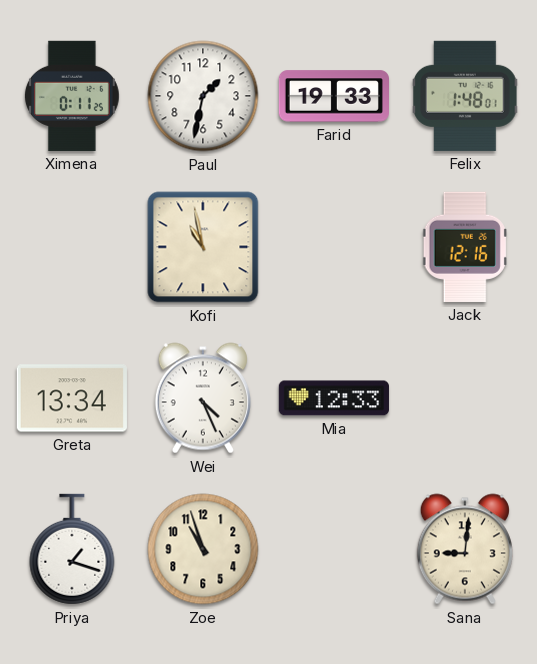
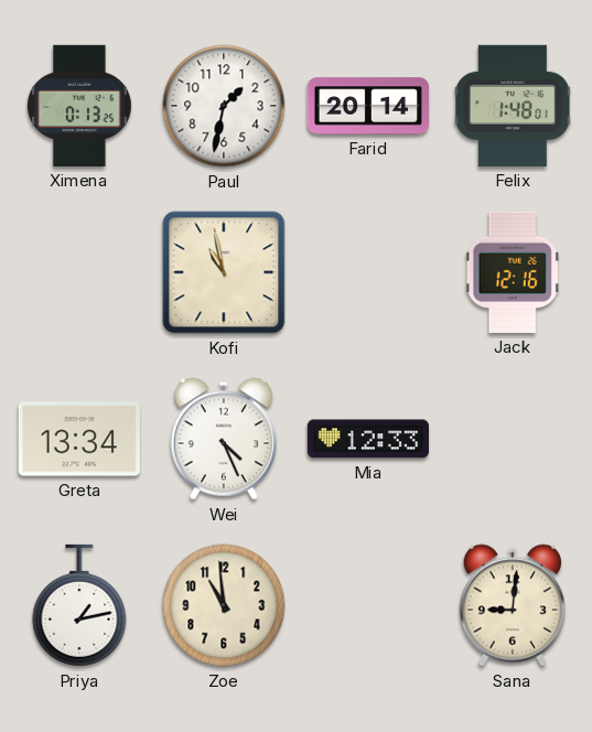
Ximena: 0:11 -> 0:13
Farid: 19:33 -> 20:14
Priya: 1:18 -> 1:13
Zoe: 10:57 -> 10:59
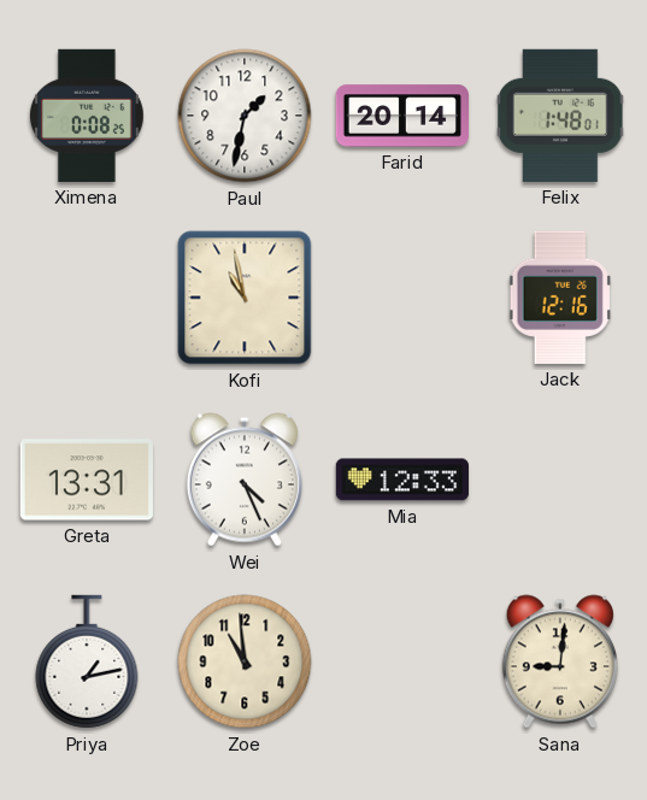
Ximena: 0:13 -> 0:08
Greta: 13:34 -> 13:31
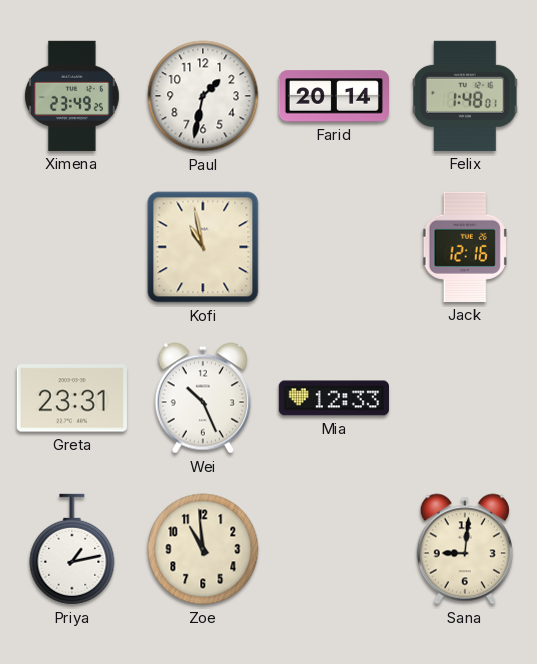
Ximena: 0:08 -> 23:49
Greta: 13:31 -> 23:31
Wei: 4:26 -> 10:26
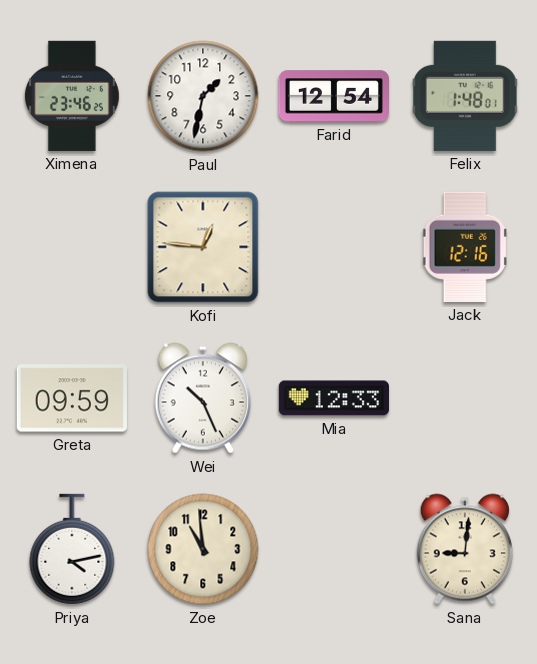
Ximena: 23:49 -> 23:46
Farid: 20:14 -> 12:54
Kofi: 10:58 -> 12:46
Greta: 23:31 -> 09:59
Priya: 1:13 -> 4:13
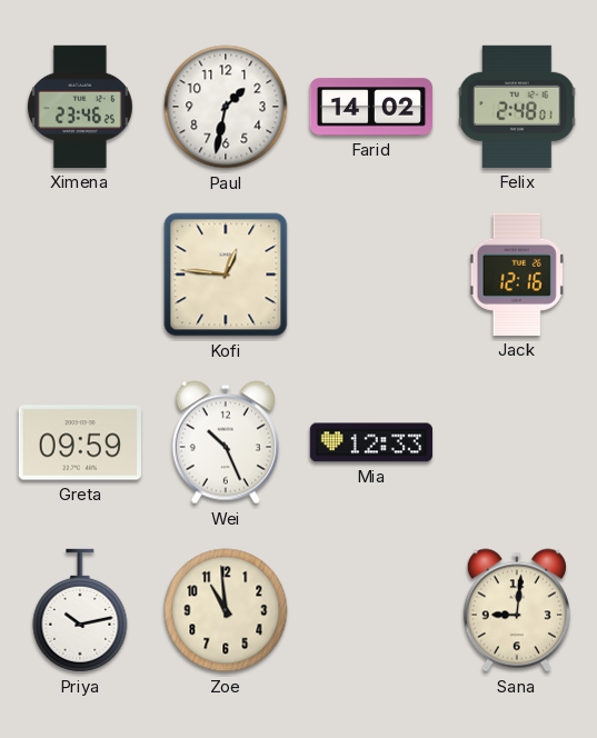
Farid: 12:54 -> 14:02
Felix: 1:48 -> 2:48
Priya: 4:13 -> 10:13
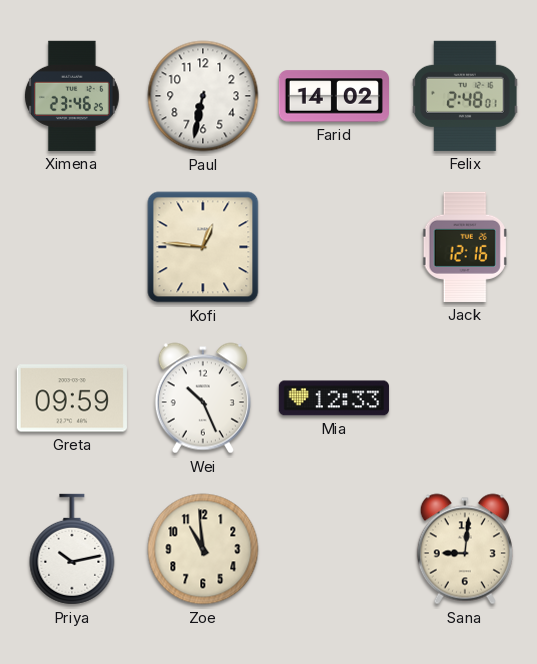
Paul: 1:32 -> 6:32
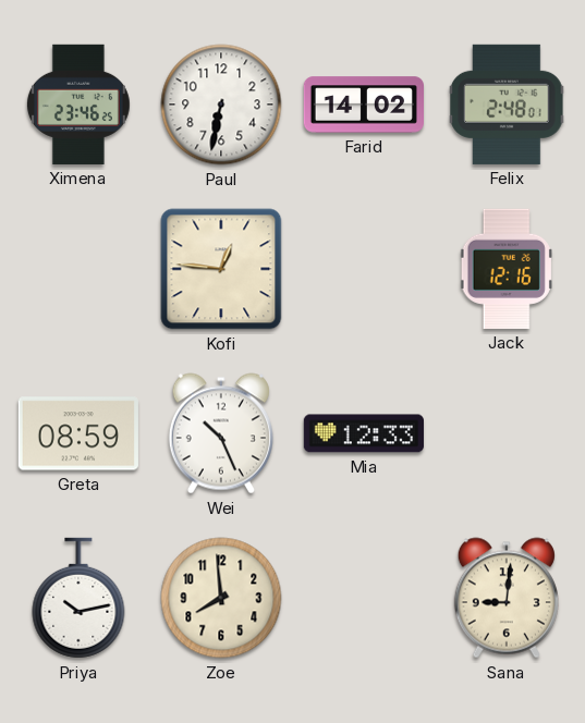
Greta: 09:59 -> 08:59
Zoe: 10:59 -> 7:59
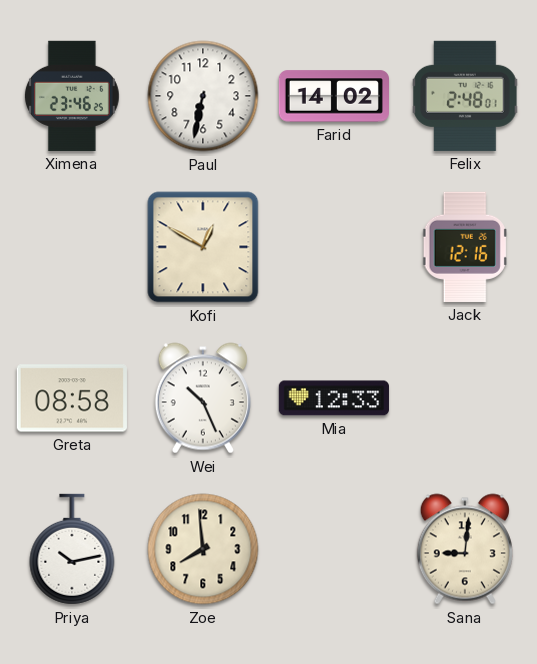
Kofi: 12:46 -> 12:50
Greta: 08:59 -> 08:58
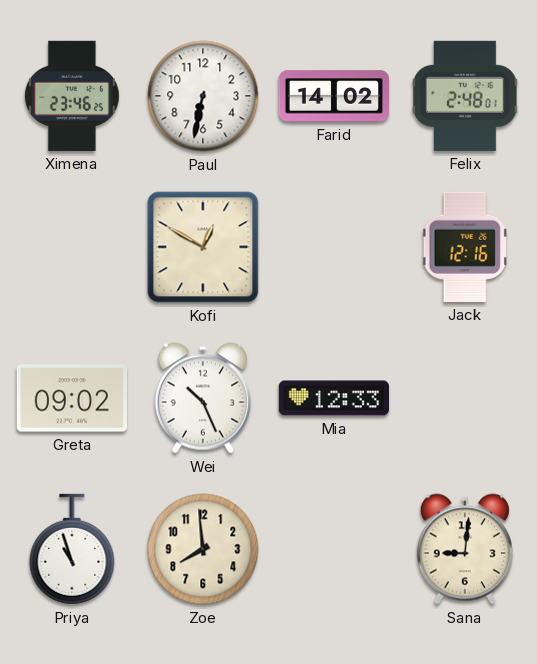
Greta: 08:58 -> 09:02
Priya: 10:13 -> 10:57
